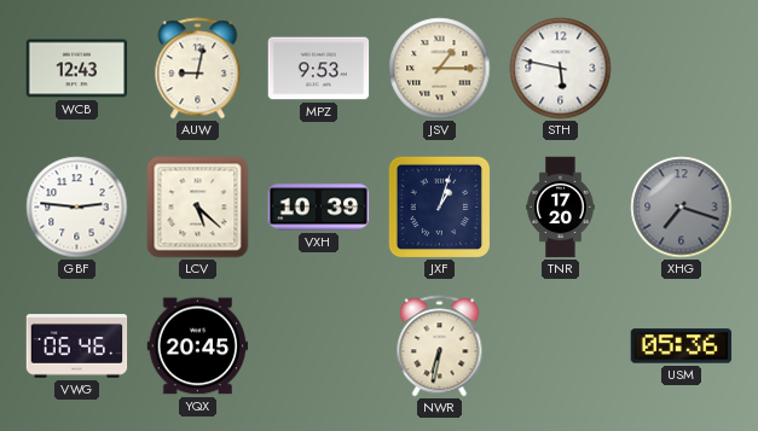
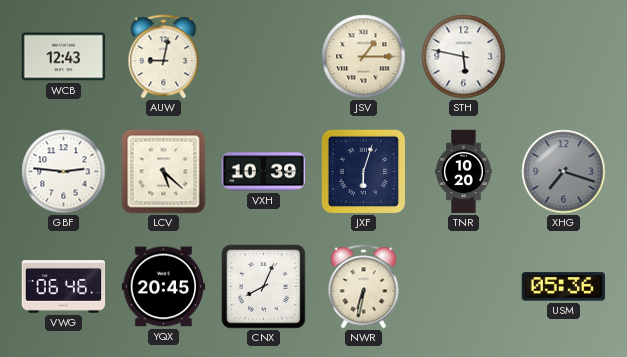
MPZ: 9:53 -> none
JXF: 1:03 -> 6:03
TNR: 17:20 -> 10:20
CNX: none -> 8:04
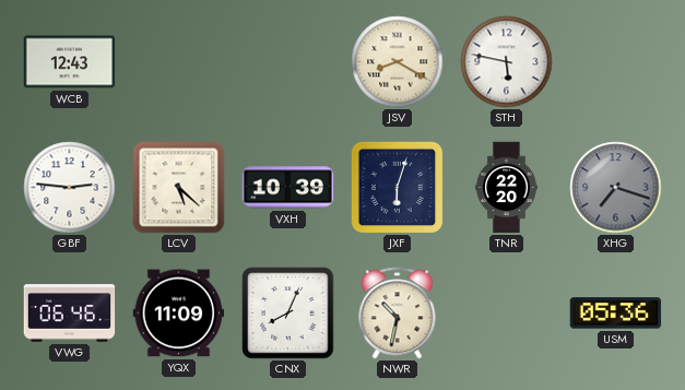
AUW: 9:02 -> none
JSV: 1:15 -> 8:20
TNR: 10:20 -> 22:20
YQX: 20:45 -> 11:09
NWR: 6:32 -> 10:32
